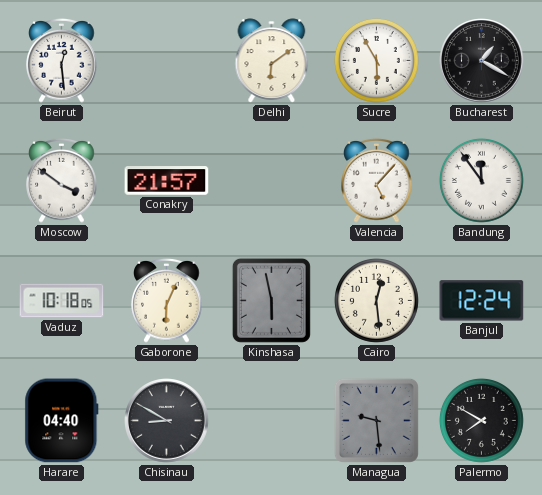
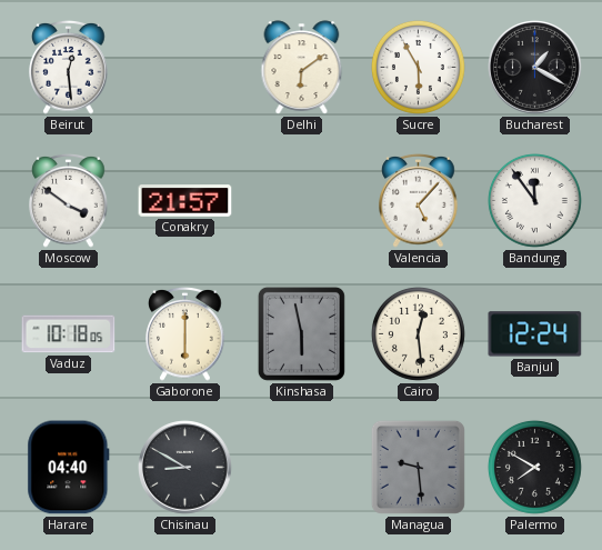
Gaborone: 6:04 -> 6:00
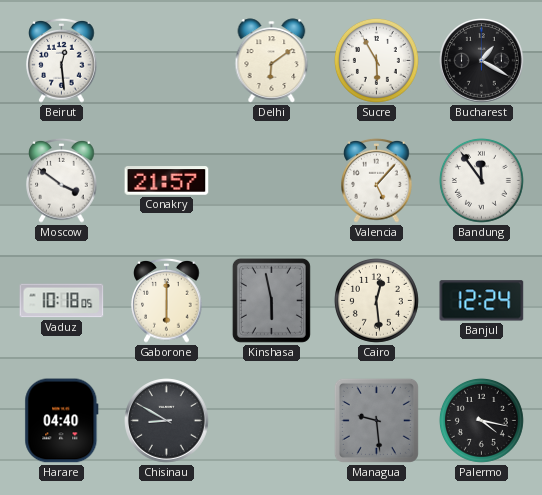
Palermo: 7:50 -> 4:17
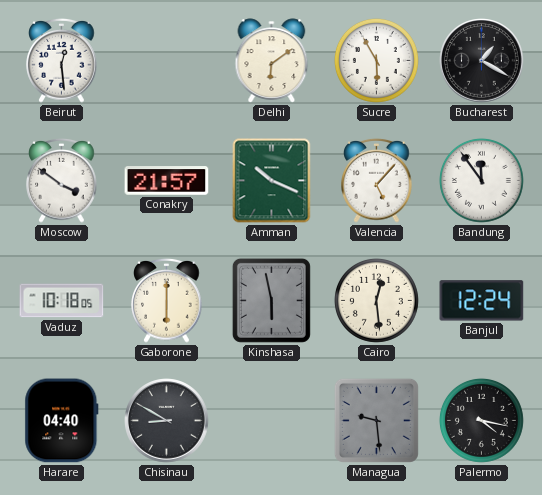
Amman: none -> 10:19
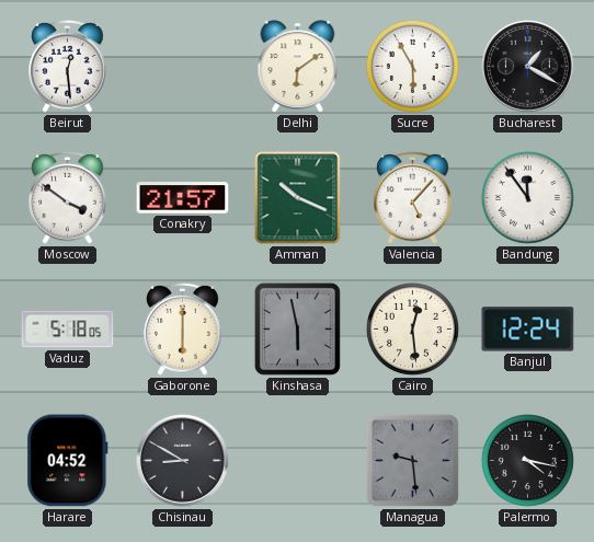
Vaduz: 10:18 -> 5:18
Harare: 04:40 -> 04:52
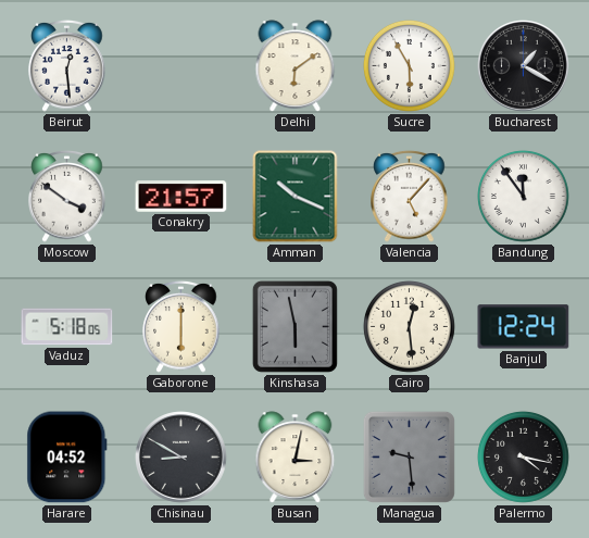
Busan: none -> 3:02
